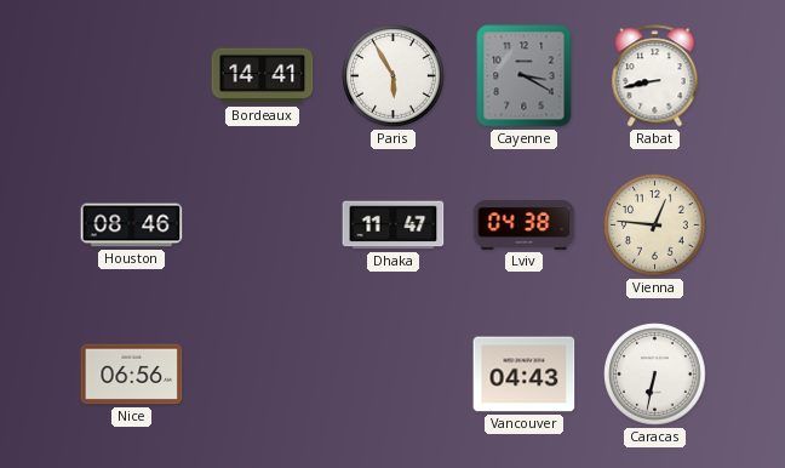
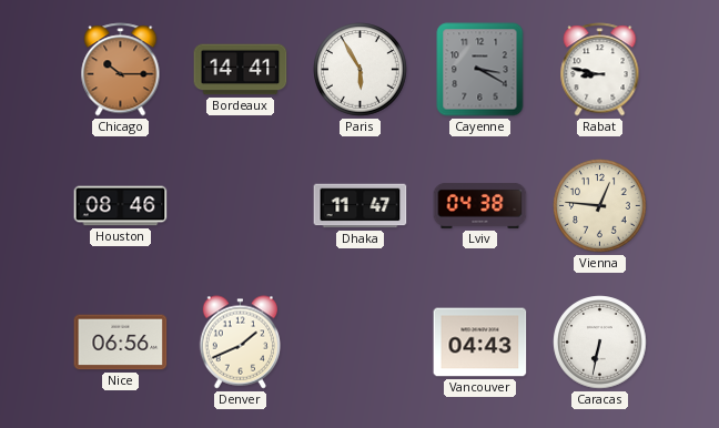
Chicago: none -> 10:15
Rabat: 8:43 -> 8:47
Denver: none -> 1:41
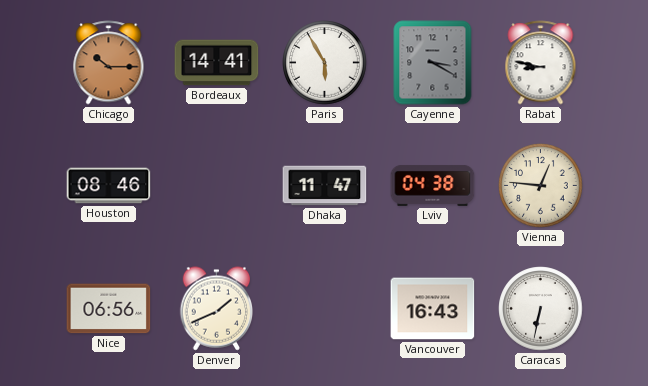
Vancouver: 04:43 -> 16:43
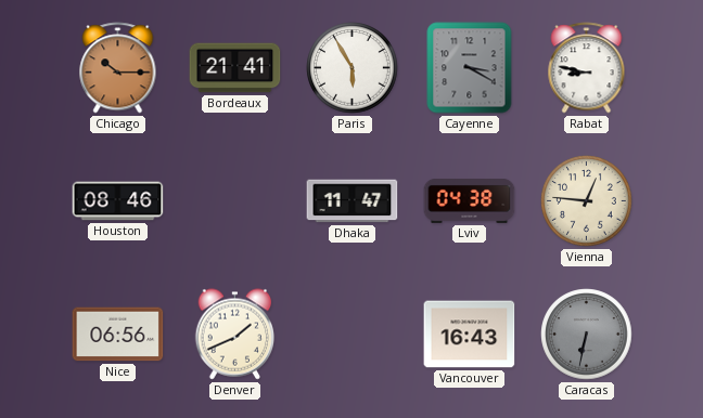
Bordeaux: 14:41 -> 21:41
Caracas dial: white -> grey
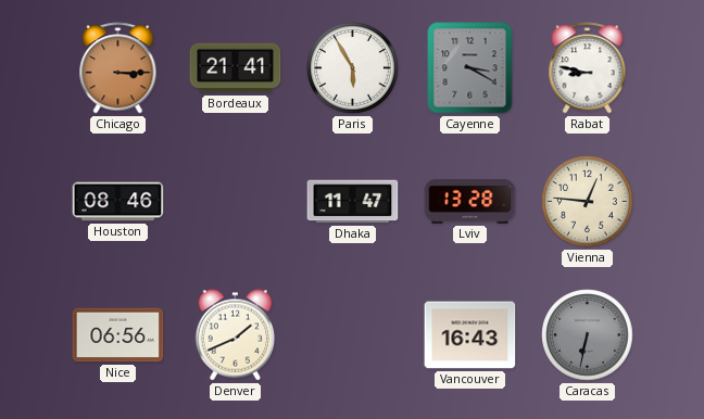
Chicago: 10:15 -> 3:15
Lviv: 04:38 -> 13:28
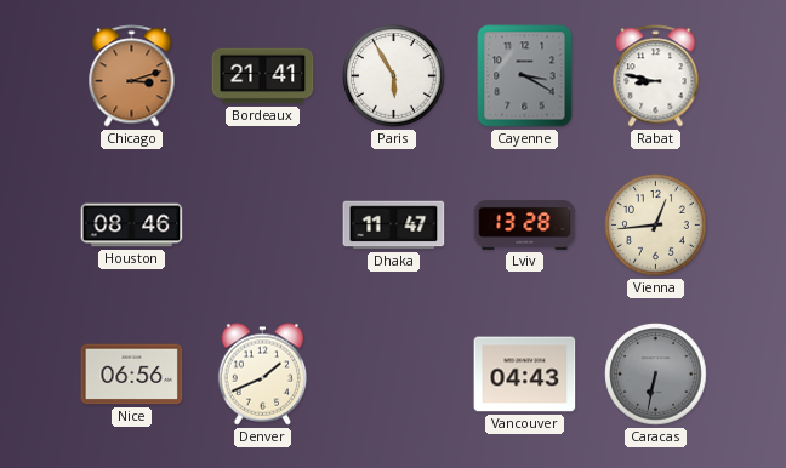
Chicago: 3:15 -> 3:12
Vienna: 12:46 -> 12:44
Vancouver: 16:43 -> 04:43
